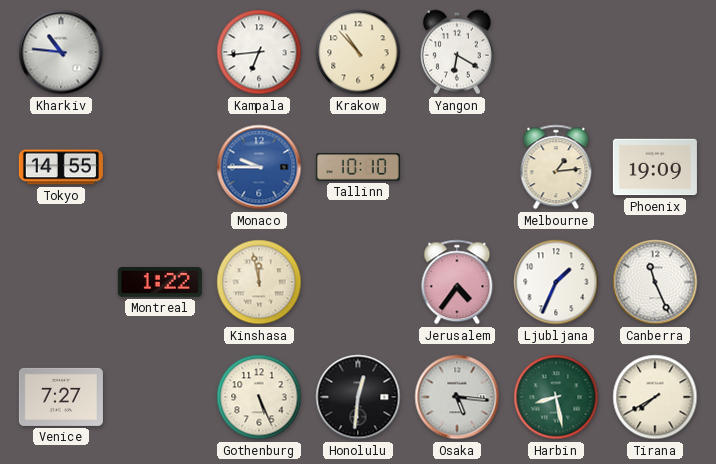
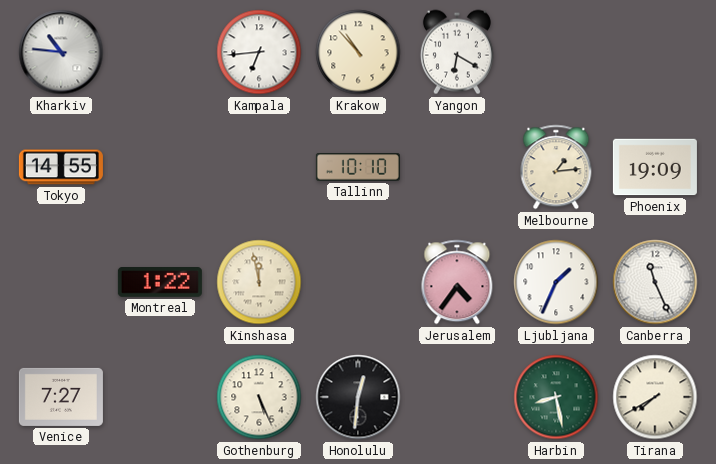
Monaco: 9:45 -> none
Osaka: 5:16 -> none
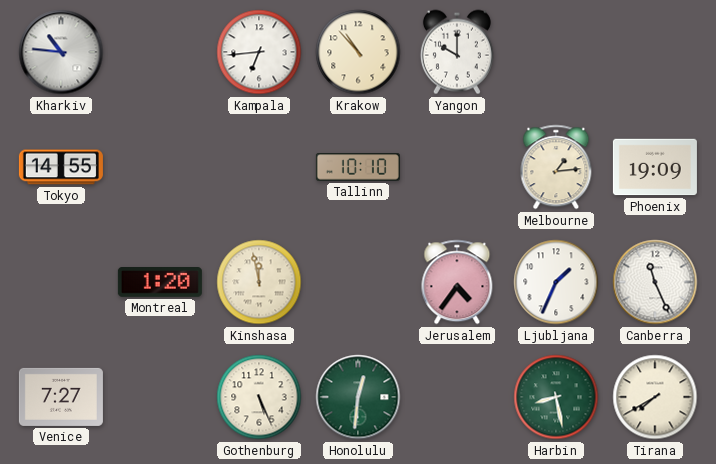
Yangon: 6:20 -> 10:00
Montreal: 1:22 -> 1:20
Honolulu dial: black -> green
